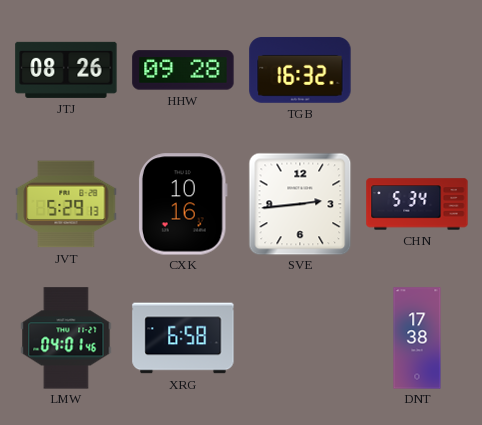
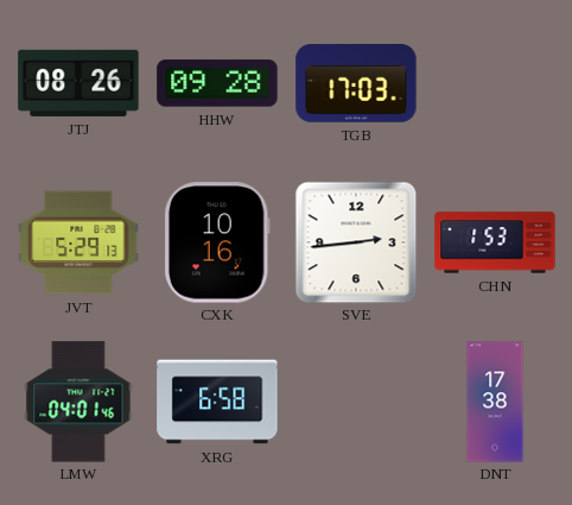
TGB: 16:32 -> 17:03
CHN: 5:34 -> 1:53
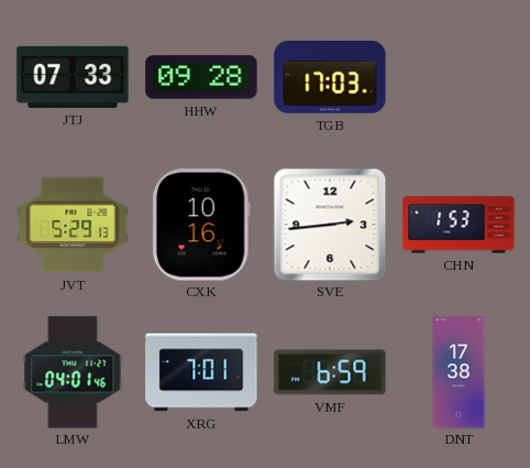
JTJ: 08:26 -> 07:33
XRG: 6:58 -> 7:01
VMF: none -> 6:59
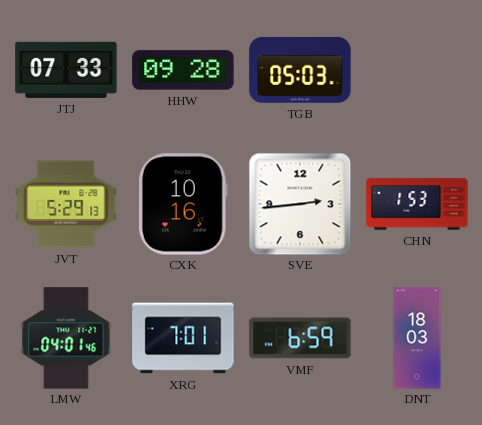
TGB: 17:03 -> 05:03
DNT: 17:38 -> 18:03
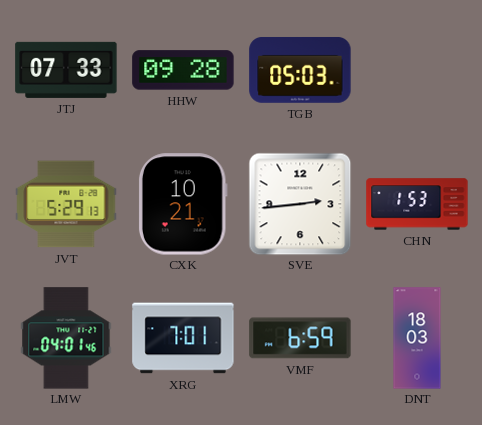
CXK: 10:16 -> 10:21
